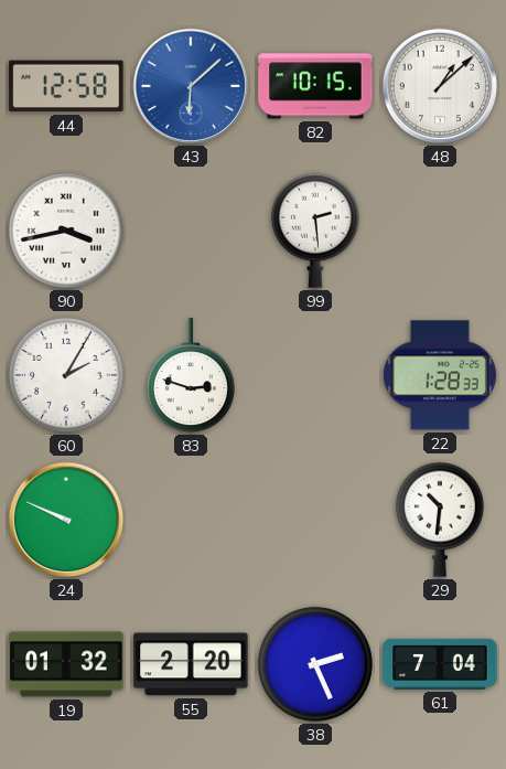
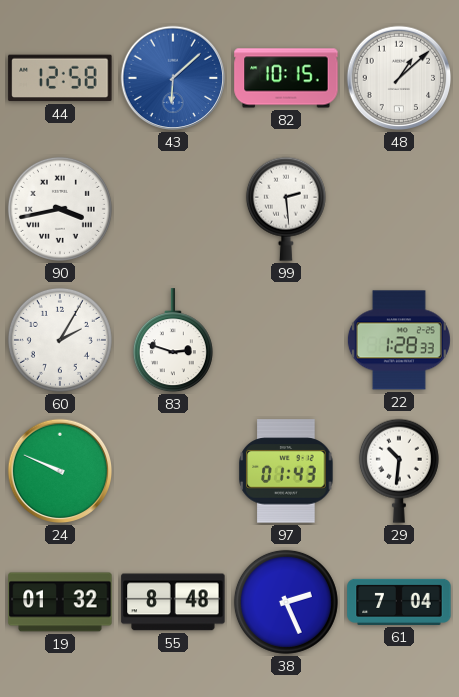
97: none -> 01:43
55: 2:20 -> 8:48
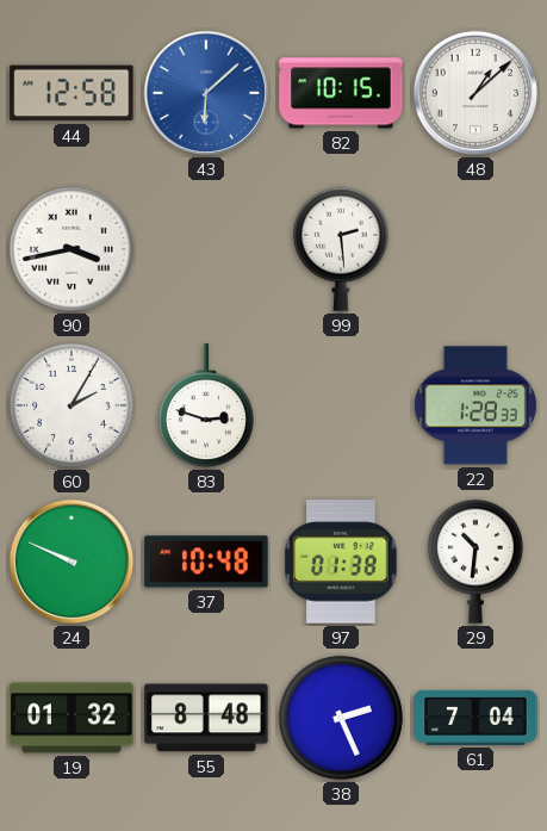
37: none -> 10:48
97: 01:43 -> 01:38
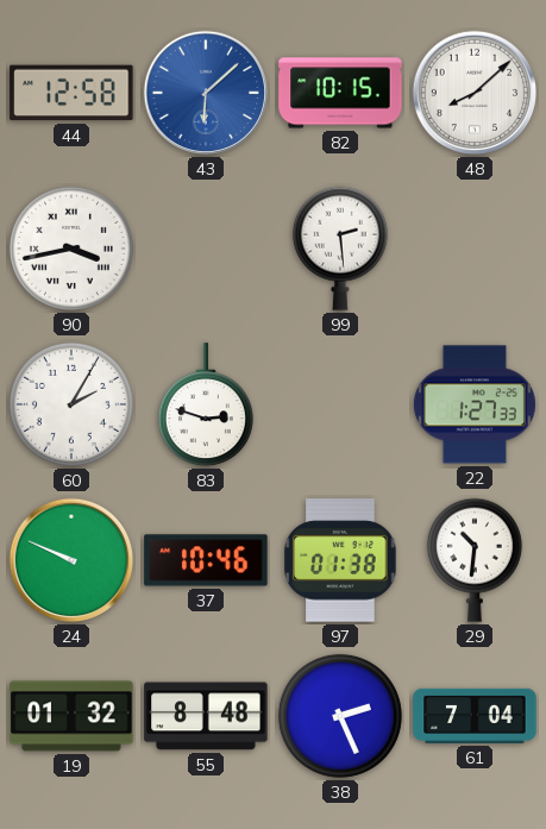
48: 1:08 -> 8:08
22: 1:28 -> 1:27
37: 10:48 -> 10:46
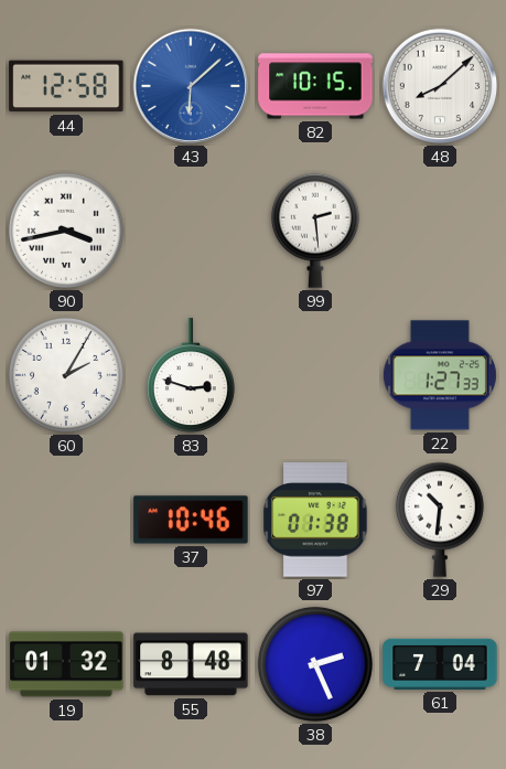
24: 9:49 -> none
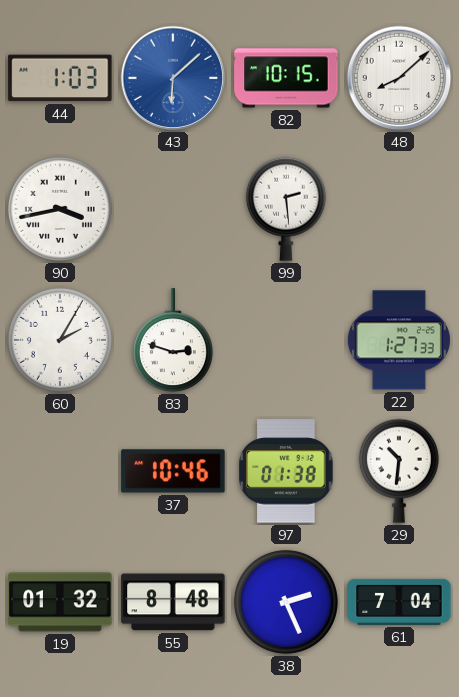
44: 12:58 -> 1:03
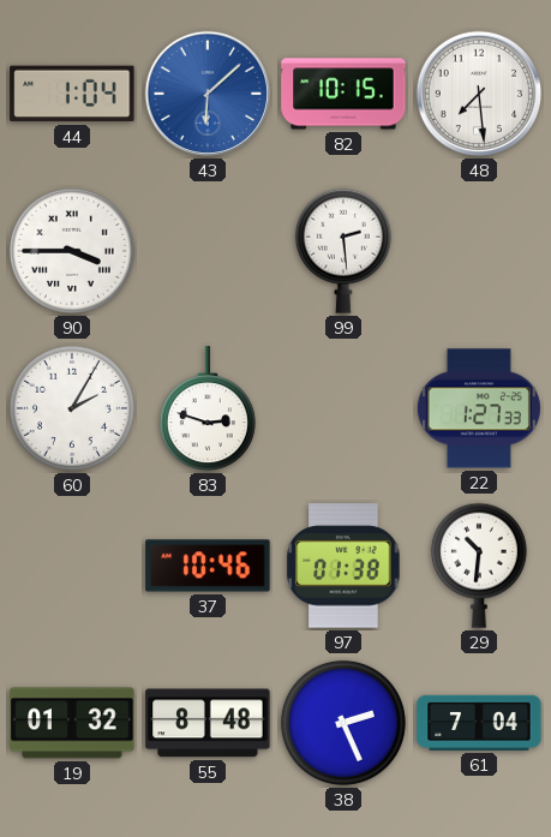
44: 1:03 -> 1:04
48: 8:08 -> 7:29
90: 3:43 -> 3:45
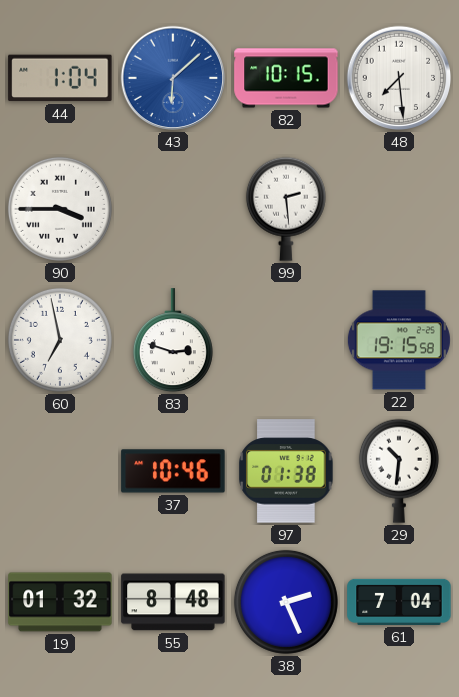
60: 2:05 -> 6:58
22: 1:27 -> 19:15
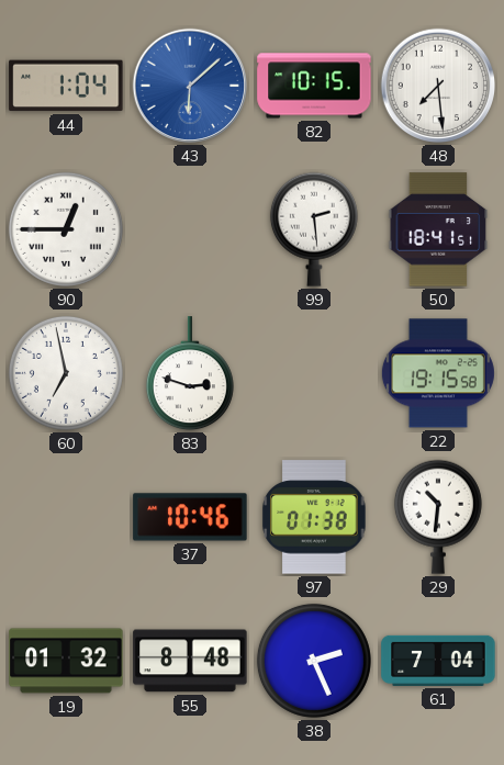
90: 3:45 -> 12:45
50: none -> 18:41
